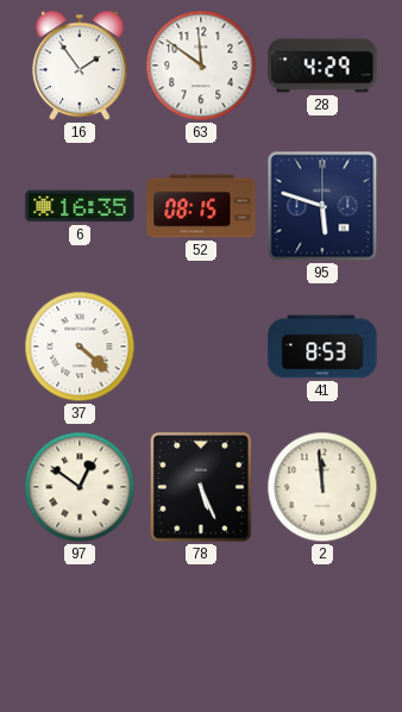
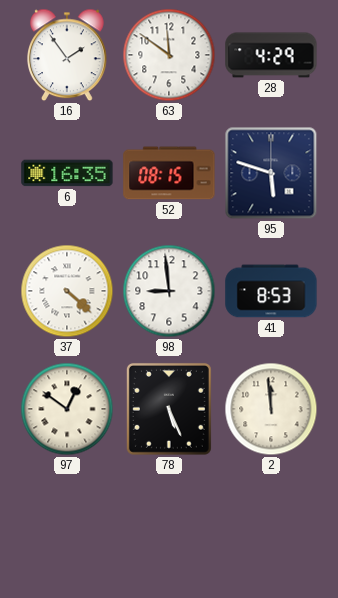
98: none -> 8:59
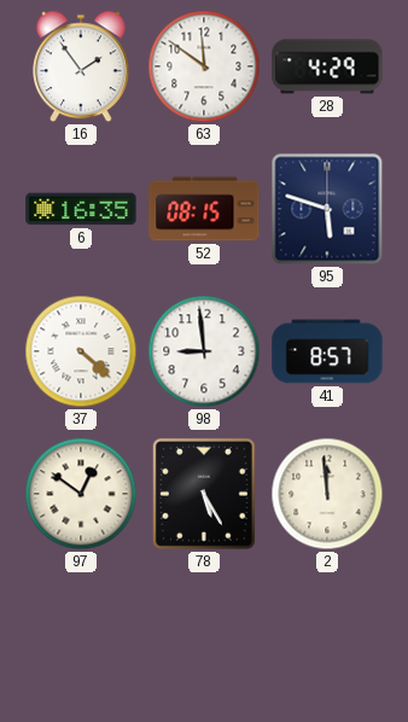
41: 8:53 -> 8:57
78: 5:26 -> 5:25
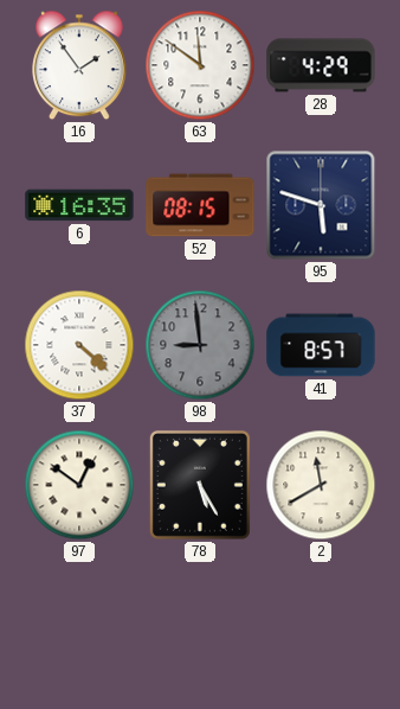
98 dial: white -> grey
2: 11:59 -> 11:40
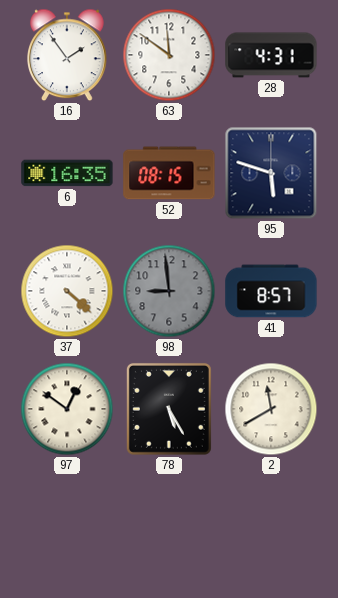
28: 4:29 -> 4:31
